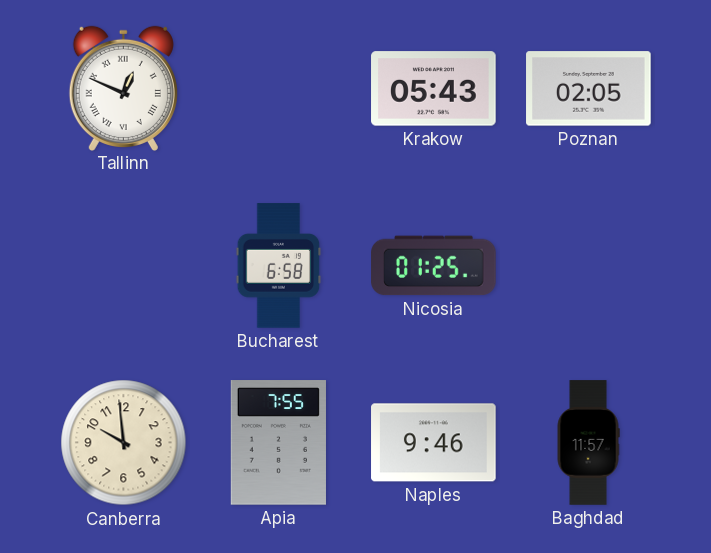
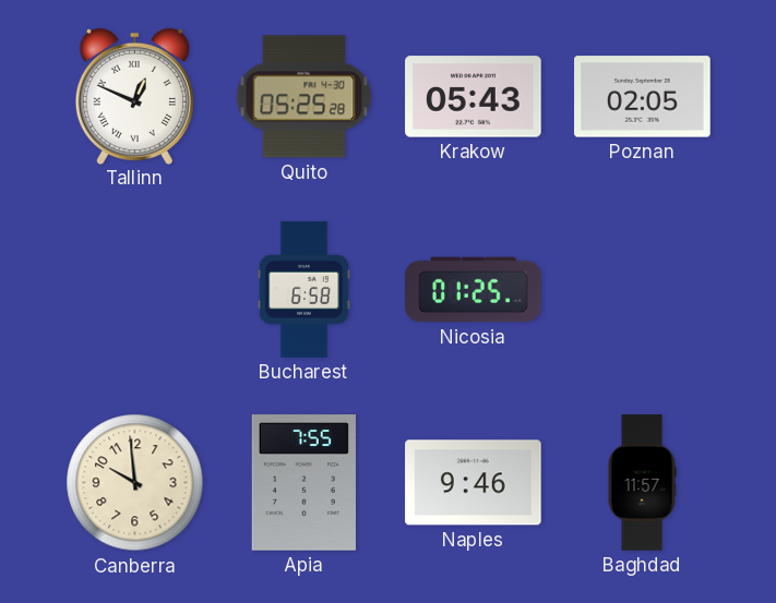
Quito: none -> 05:25
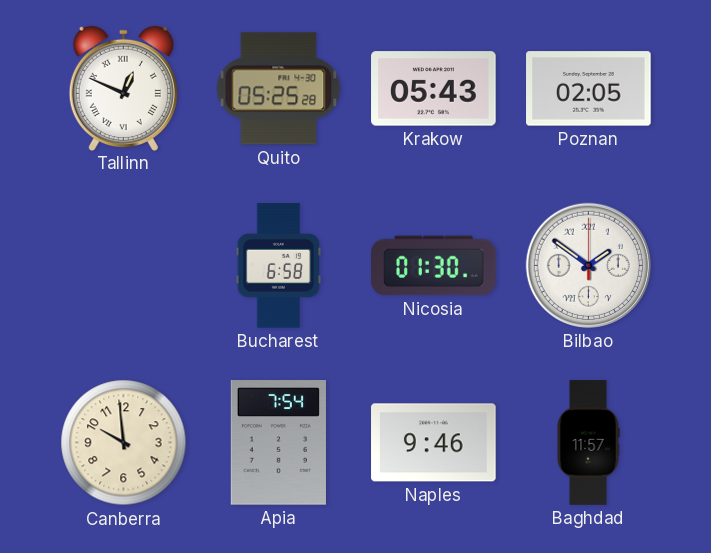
Nicosia: 01:25 -> 01:30
Bilbao: none -> 1:51
Apia: 7:55 -> 7:54
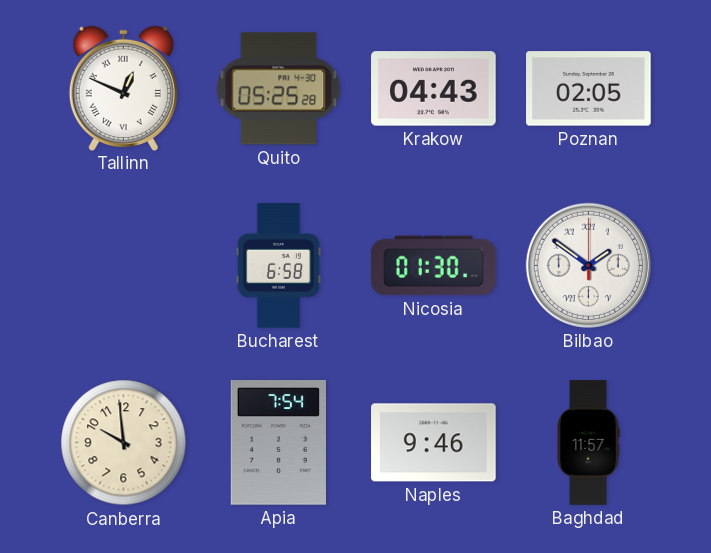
Krakow: 05:43 -> 04:43
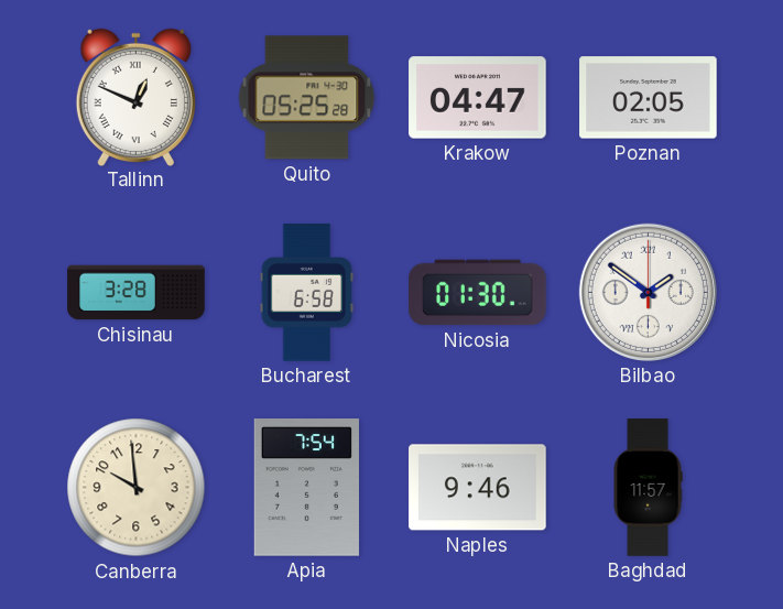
Krakow: 04:43 -> 04:47
Chisinau: none -> 3:28
